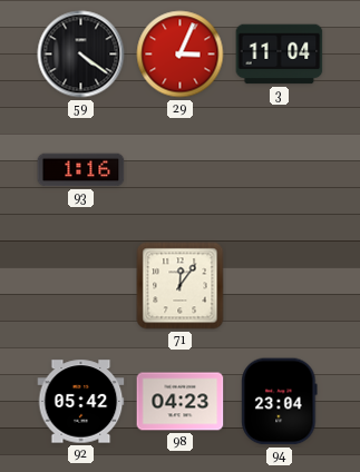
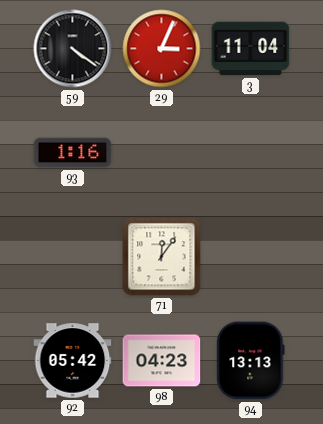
94: 23:04 -> 13:13
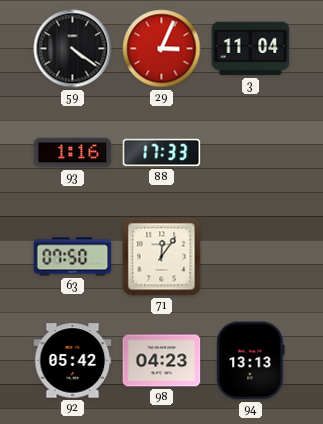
88: none -> 17:33
63: none -> 07:50
